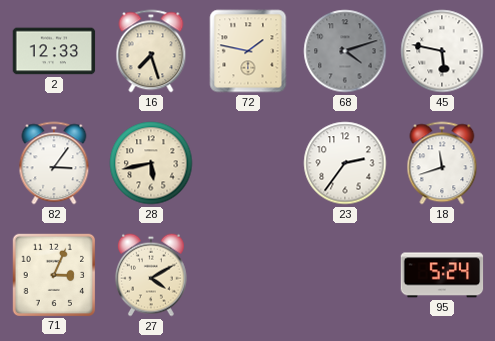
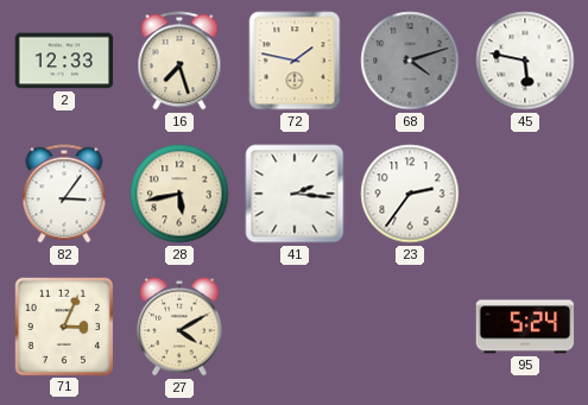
41: none -> 2:16
18: 11:42 -> none
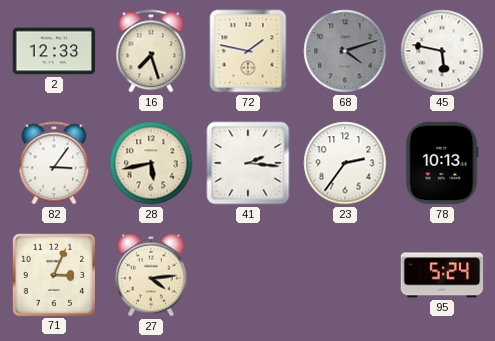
78: none -> 10:13
27: 4:10 -> 4:14
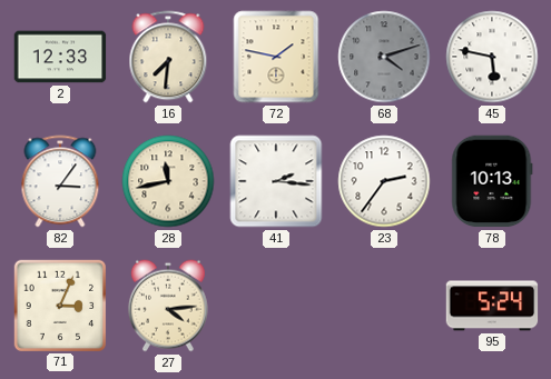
16: 7:27 -> 7:31
28: 5:43 -> 11:43
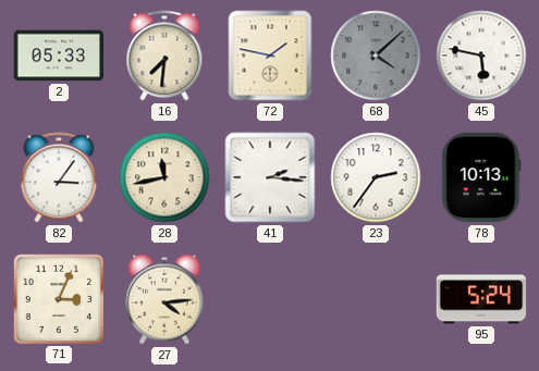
2: 12:33 -> 05:33
68: 4:12 -> 4:08
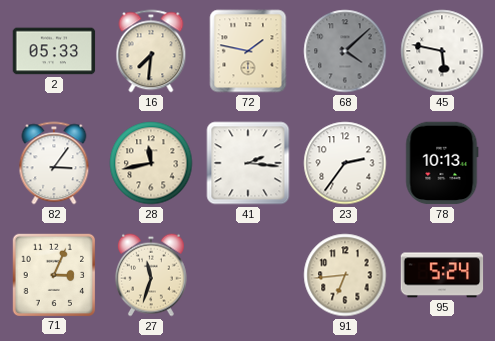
27: 4:14 -> 11:33
91: none -> 6:44
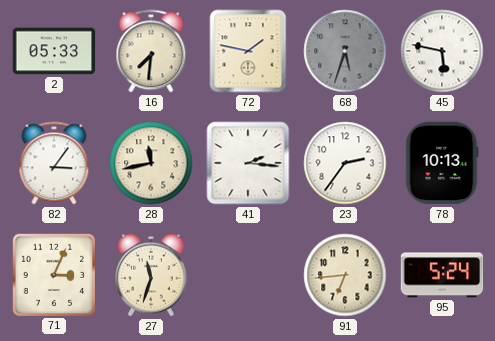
68: 4:08 -> 5:33
